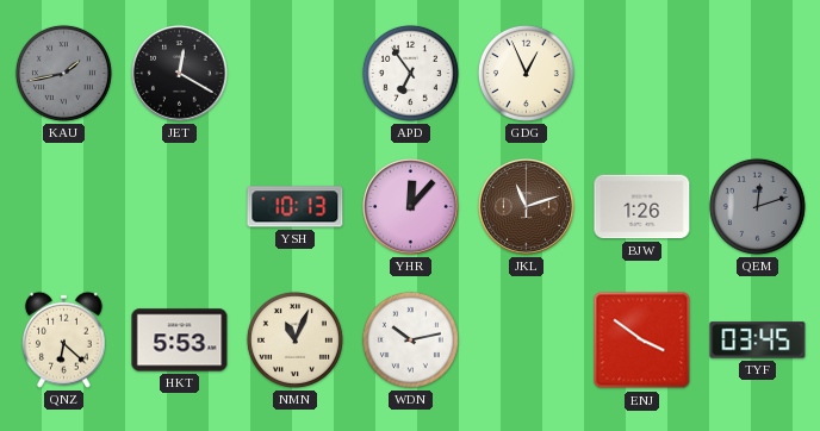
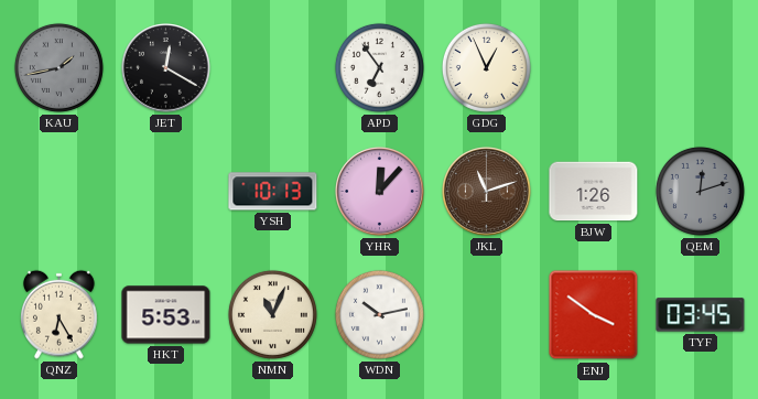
QNZ: 6:22 -> 6:25
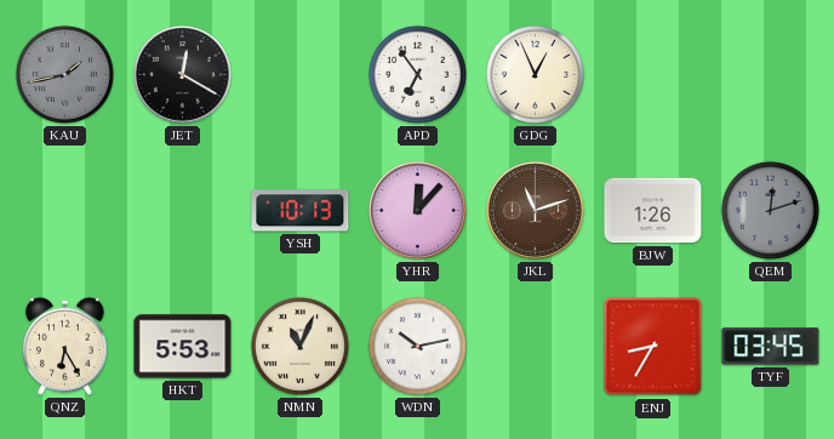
ENJ: 3:51 -> 8:35
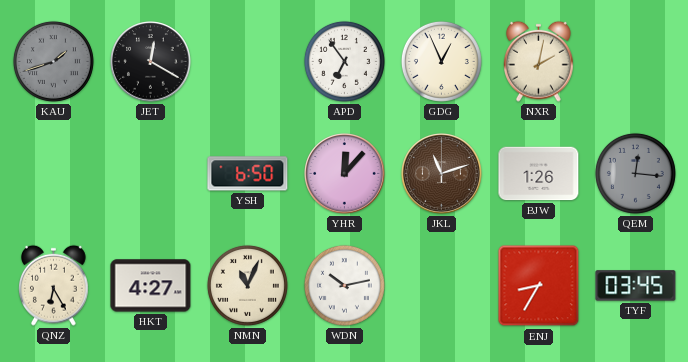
KAU: 1:43 -> 1:42
NXR: none -> 2:02
YSH: 10:13 -> 6:50
QEM: 12:12 -> 12:16
HKT: 5:53 -> 4:27
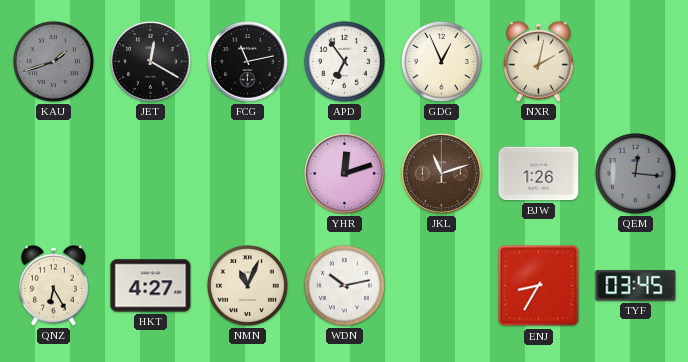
FCG: none -> 11:13
YSH: 6:50 -> none
YHR: 12:07 -> 12:12
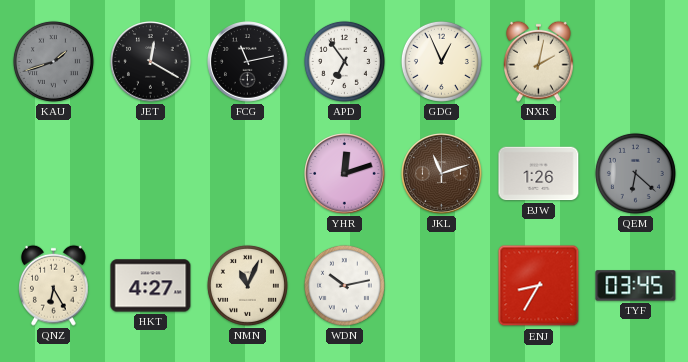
QEM: 12:16 -> 6:22
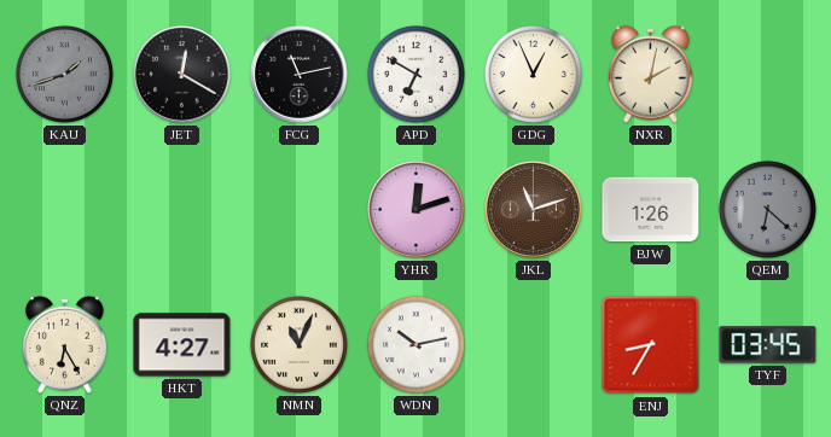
APD: 6:54 -> 6:50
